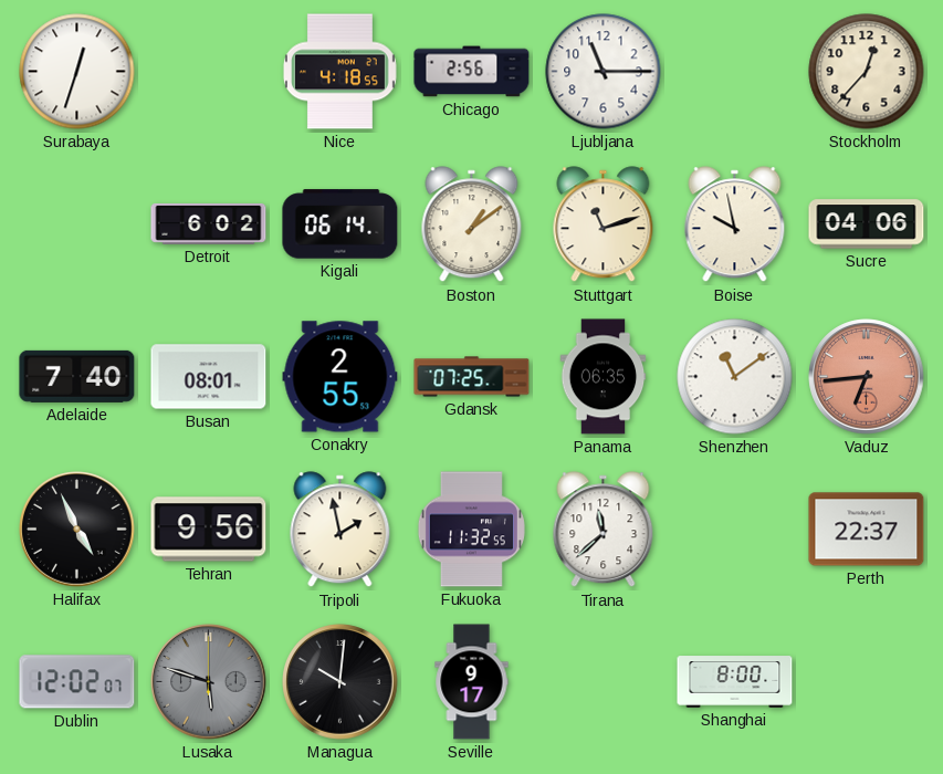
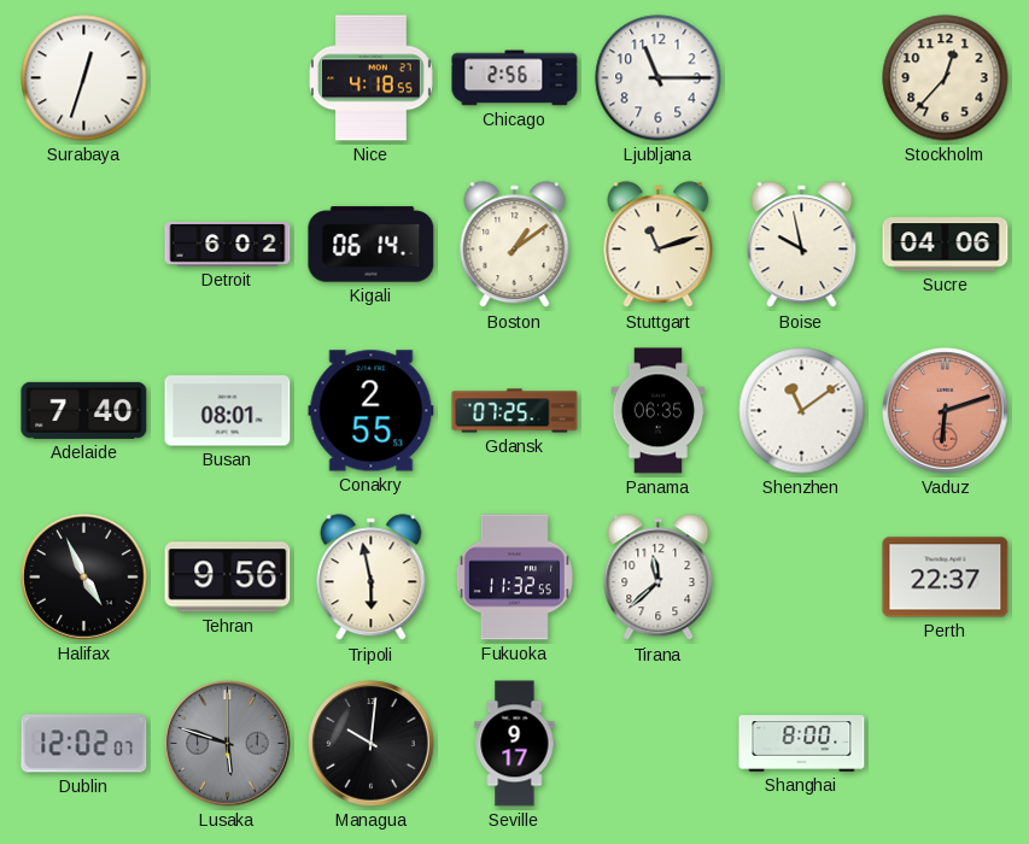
Vaduz: 6:44 -> 6:12
Tripoli: 1:58 -> 5:58
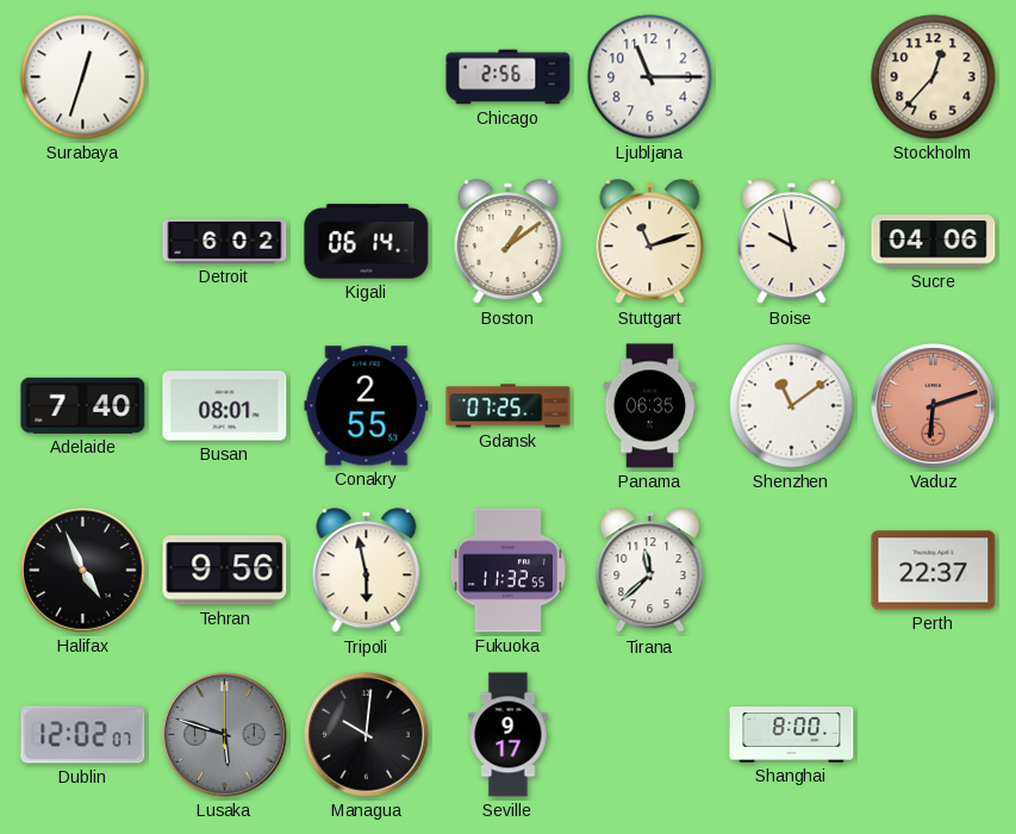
Nice: 4:18 -> none
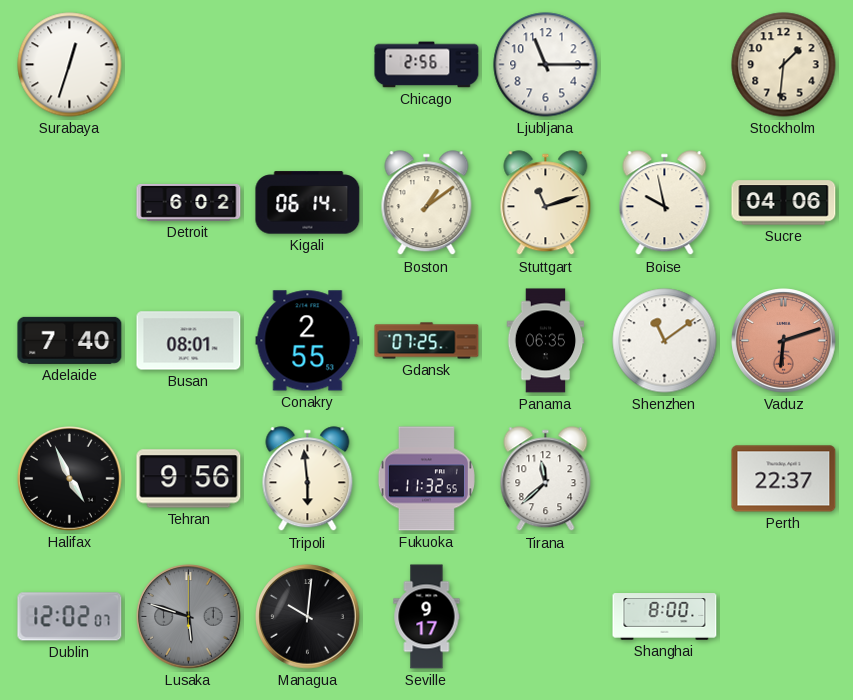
Stockholm: 12:37 -> 1:31
Tripoli: 5:58 -> 5:59
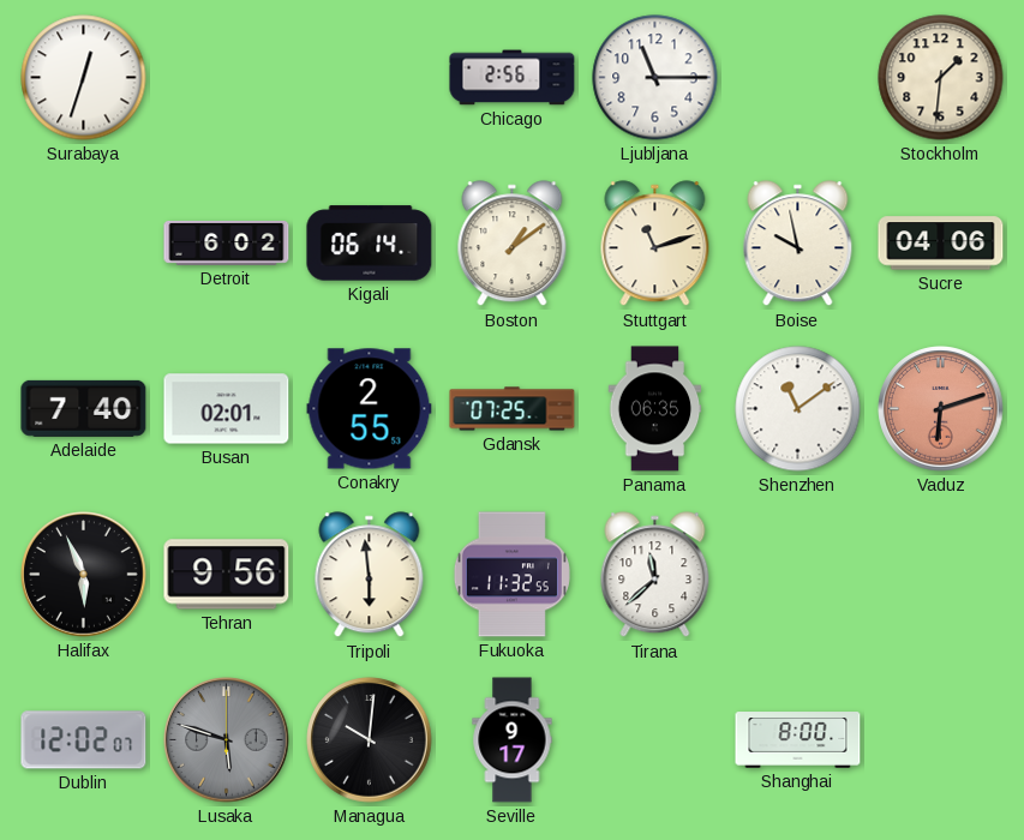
Busan: 08:01 -> 02:01
Halifax: 4:56 -> 5:56
Perth: 22:37 -> none
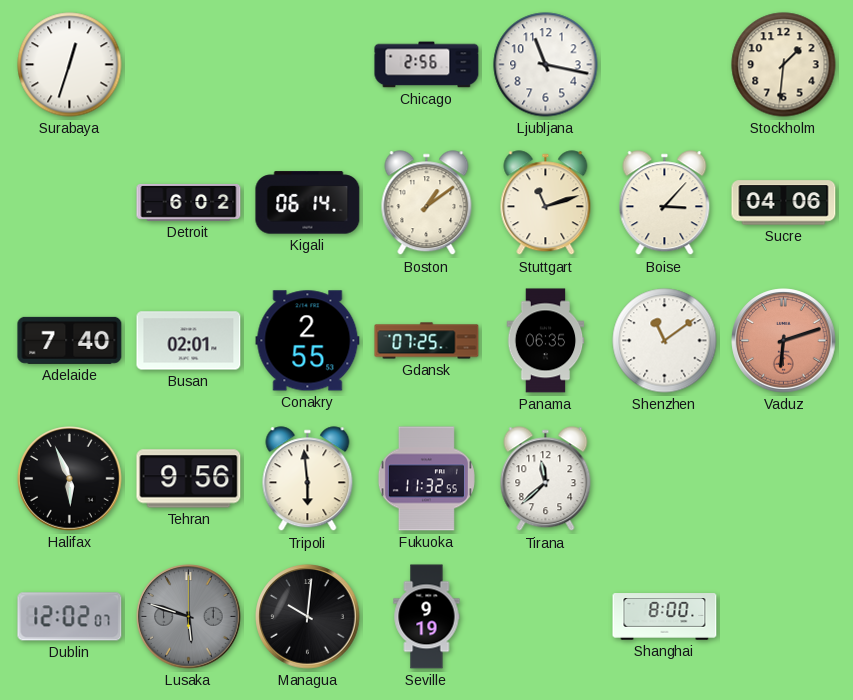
Ljubljana: 11:15 -> 11:17
Boise: 9:58 -> 3:07
Seville: 9:17 -> 9:19
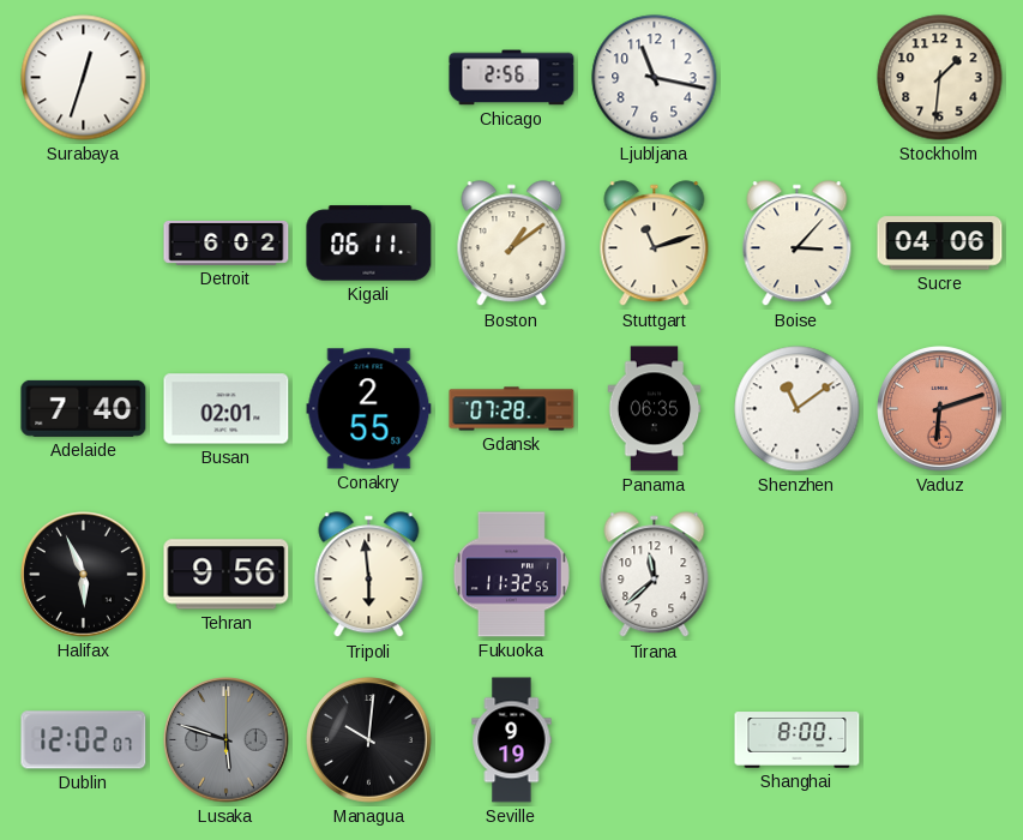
Kigali: 06:14 -> 06:11
Gdansk: 07:25 -> 07:28
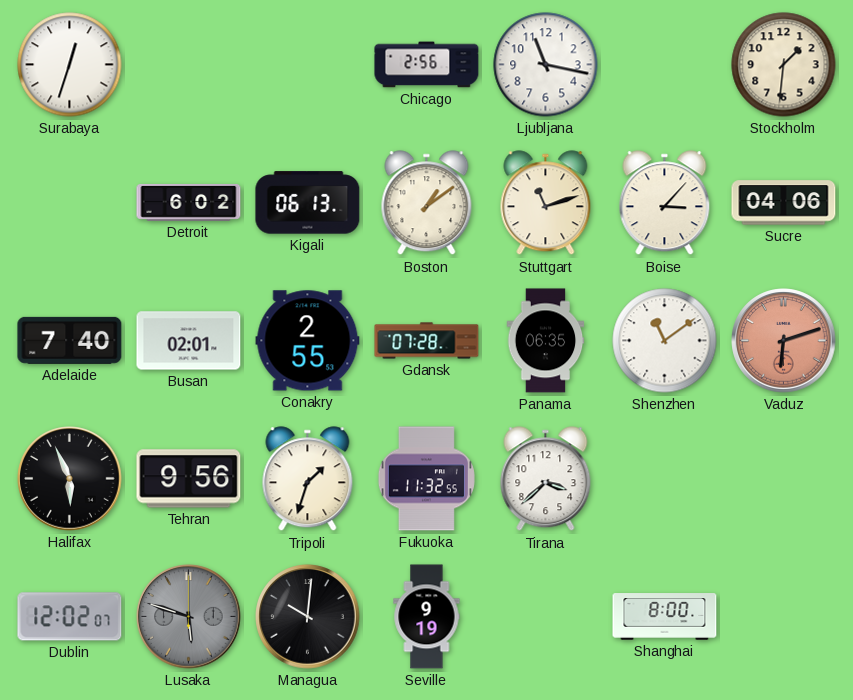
Kigali: 06:11 -> 06:13
Tripoli: 5:59 -> 1:33
Tirana: 11:38 -> 3:38
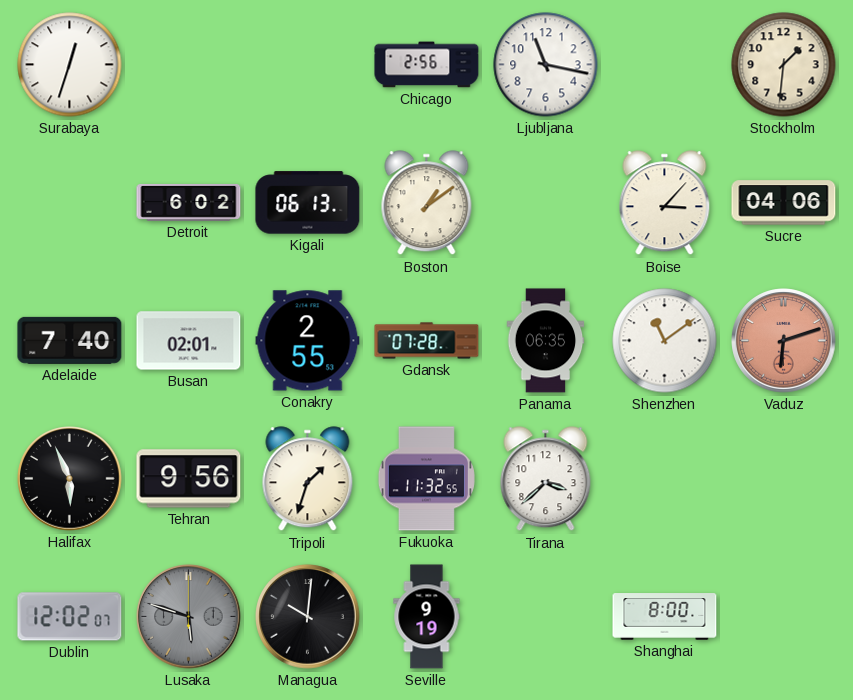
Stuttgart: 11:12 -> none
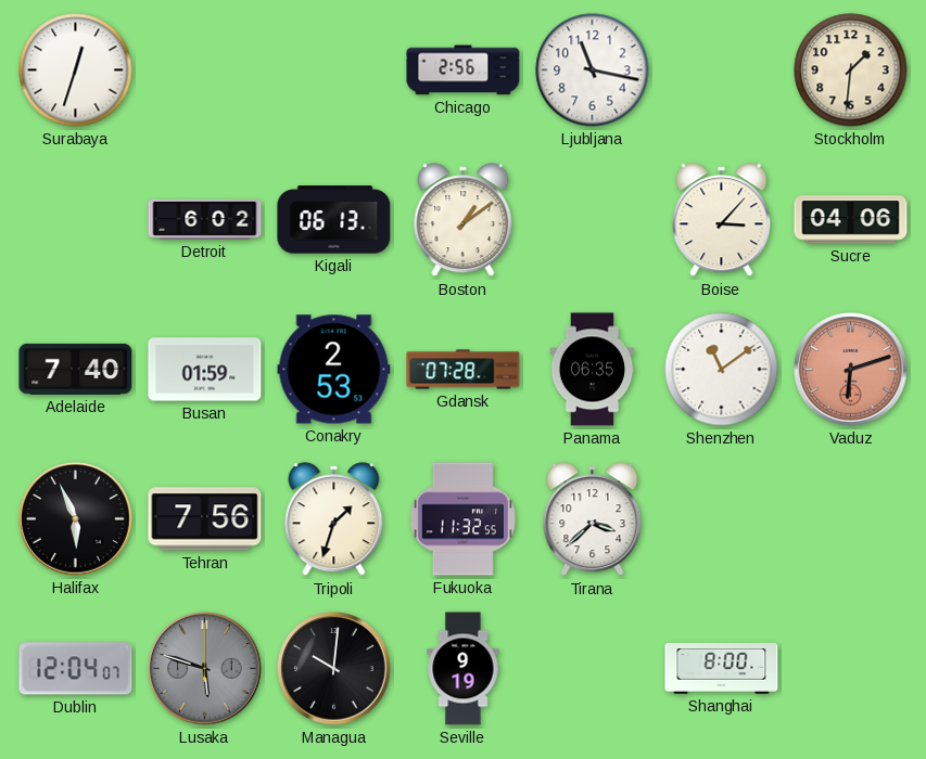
Busan: 02:01 -> 01:59
Conakry: 2:55 -> 2:53
Tehran: 9:56 -> 7:56
Dublin: 12:02 -> 12:04
